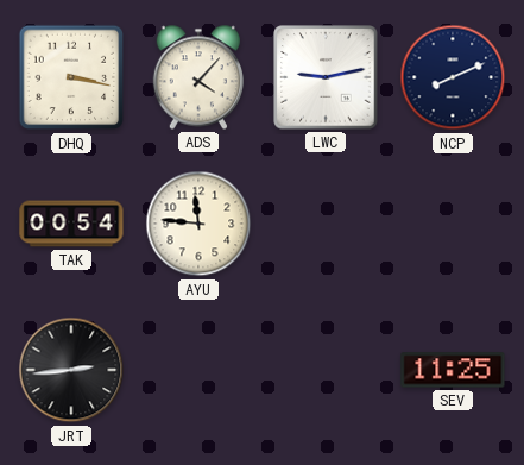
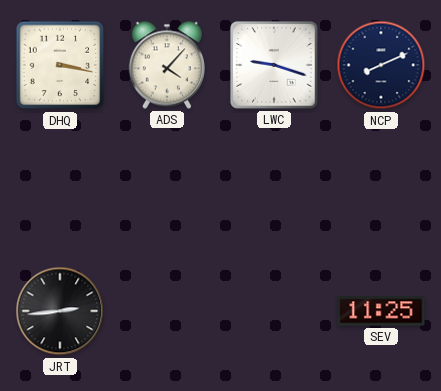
LWC: 9:13 -> 9:18
TAK: 00:54 -> none
AYU: 11:46 -> none
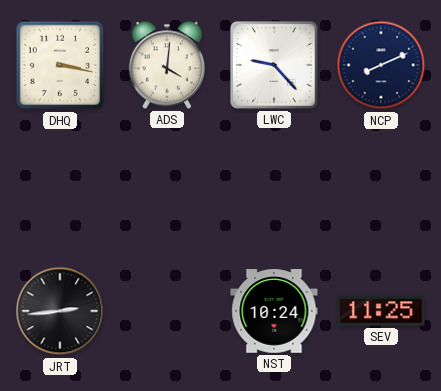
ADS: 4:07 -> 4:01
LWC: 9:18 -> 9:23
NST: none -> 10:24
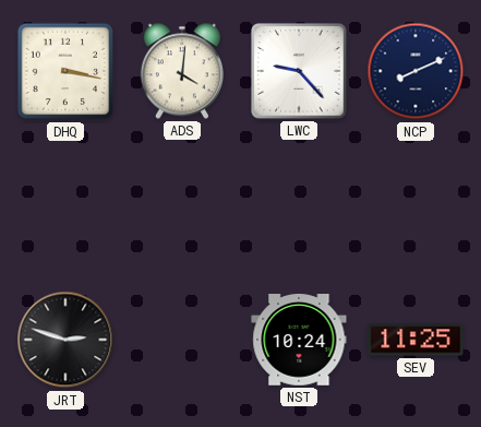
JRT: 2:44 -> 2:48
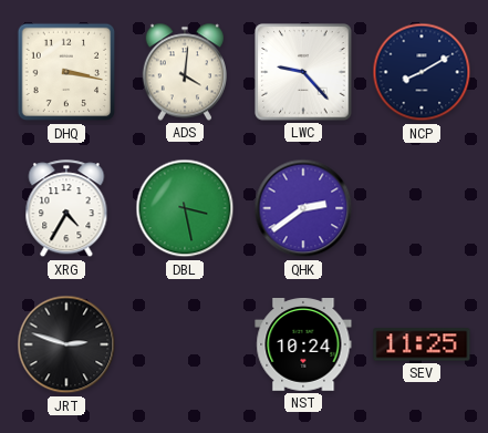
NCP: 8:11 -> 8:10
XRG: none -> 4:35
DBL: none -> 3:28
QHK: none -> 2:39
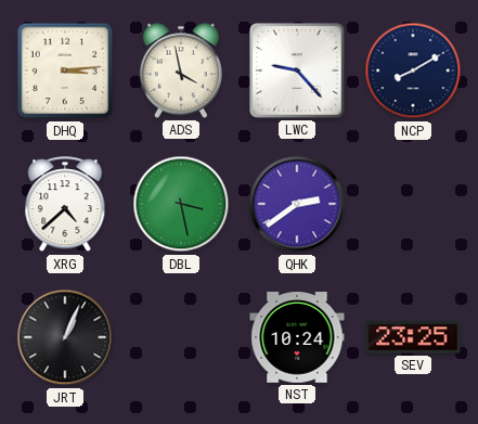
DHQ: 3:17 -> 3:14
ADS: 4:01 -> 3:58
XRG: 4:35 -> 4:38
JRT: 2:48 -> 1:04
SEV: 11:25 -> 23:25
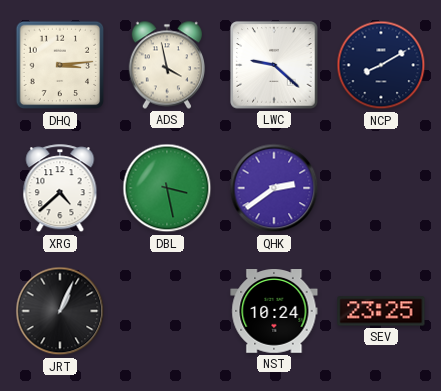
LWC: 9:23 -> 9:22
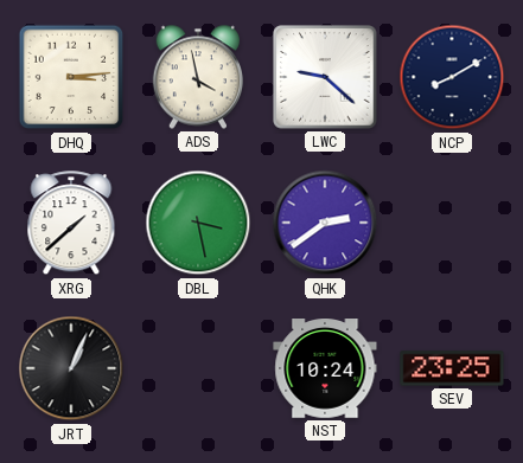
XRG: 4:38 -> 1:38
